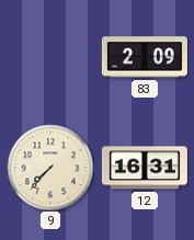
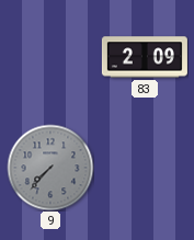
9 dial: cream -> grey
12: 16:31 -> none
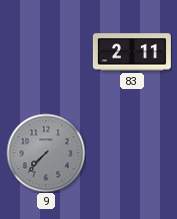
83: 2:09 -> 2:11
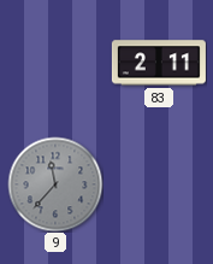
9: 7:37 -> 11:37
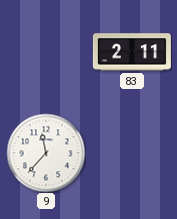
9 dial: grey -> white
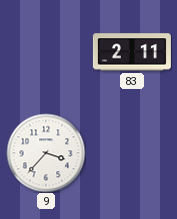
9: 11:37 -> 3:37
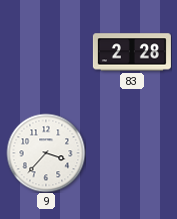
83: 2:11 -> 2:28
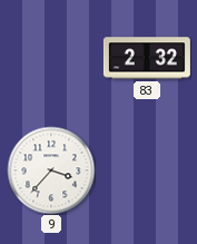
83: 2:28 -> 2:32
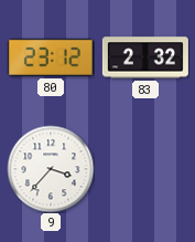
80: none -> 23:12
